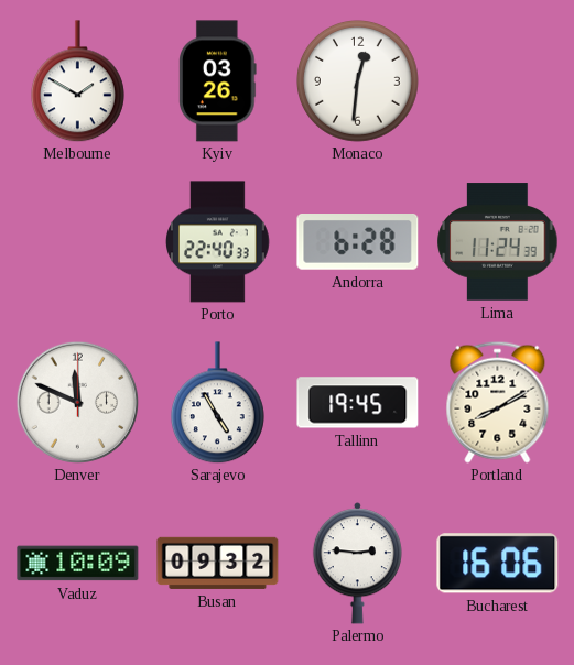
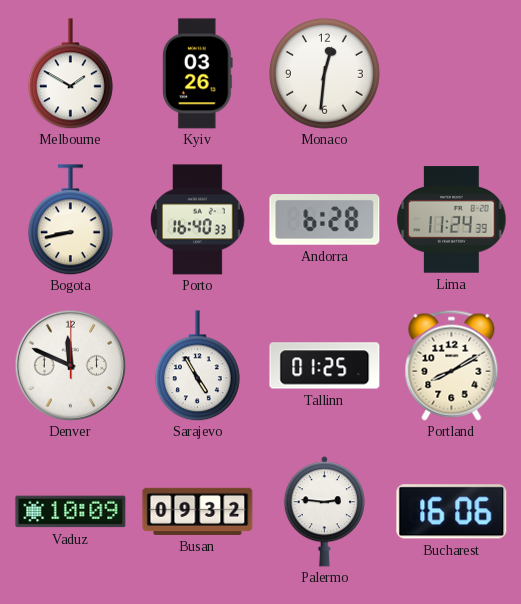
Bogota: none -> 8:43
Porto: 22:40 -> 16:40
Tallinn: 19:45 -> 01:25
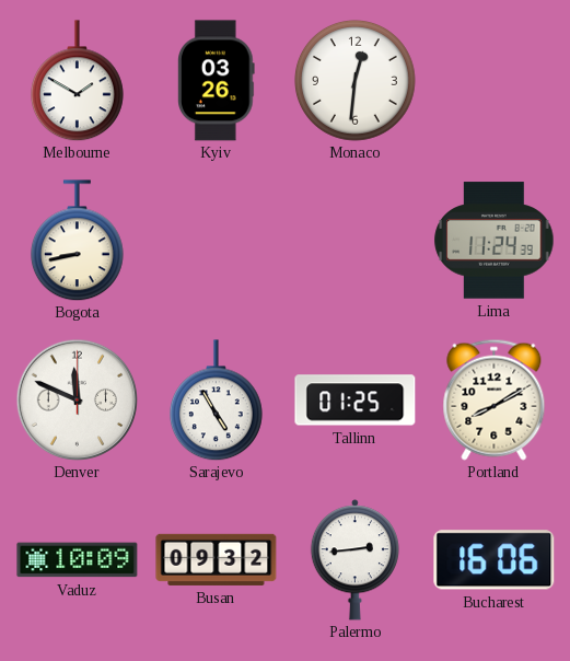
Porto: 16:40 -> none
Andorra: 6:28 -> none
Palermo: 2:46 -> 2:44
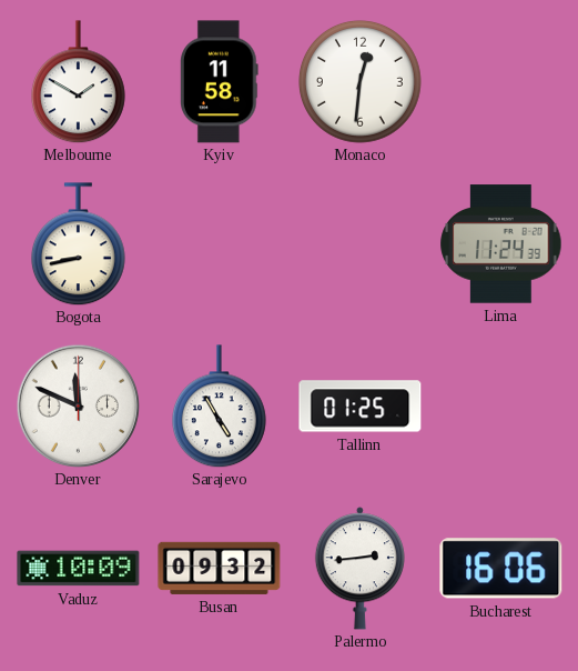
Kyiv: 03:26 -> 11:58
Portland: 8:10 -> none
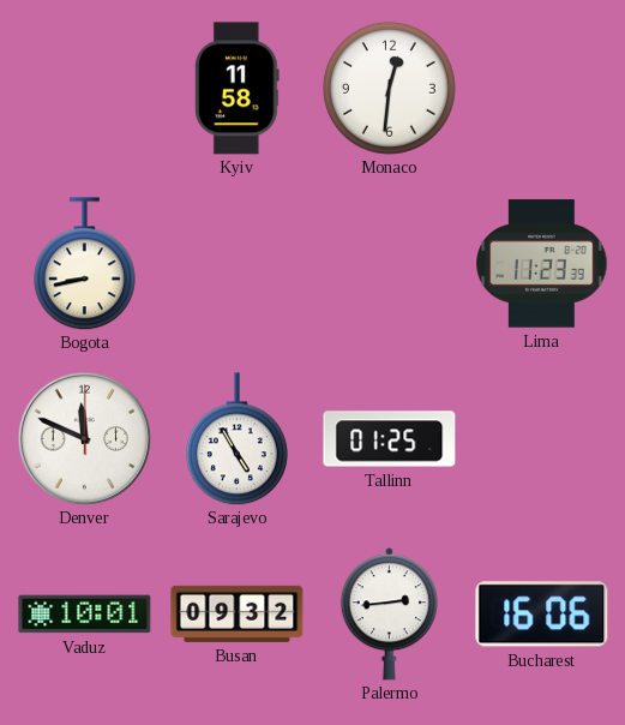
Melbourne: 1:50 -> none
Lima: 11:24 -> 11:23
Vaduz: 10:09 -> 10:01
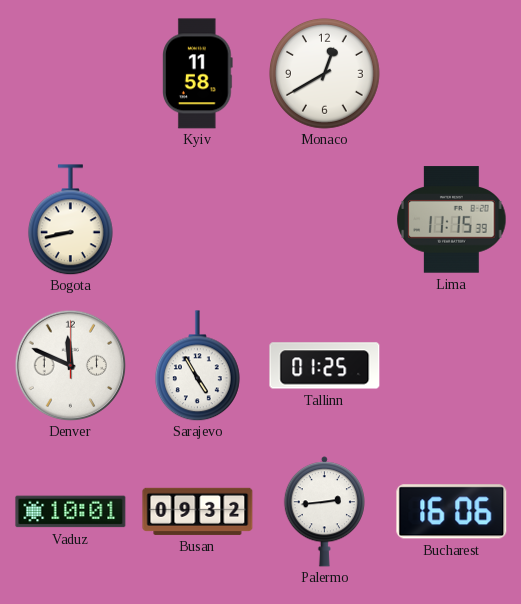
Monaco: 12:31 -> 12:40
Lima: 11:23 -> 11:15
